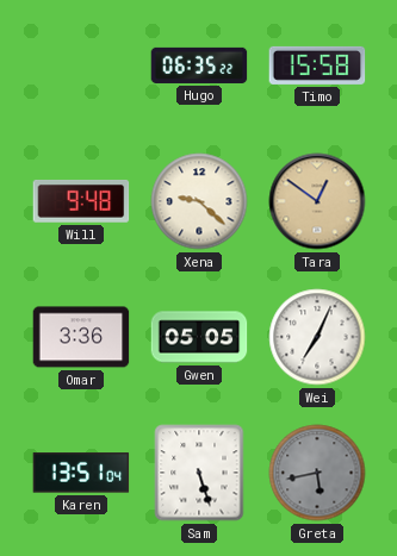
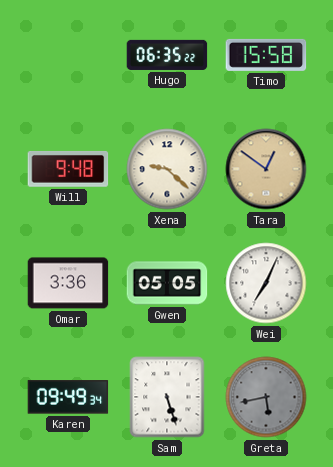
Karen: 13:51 -> 09:49
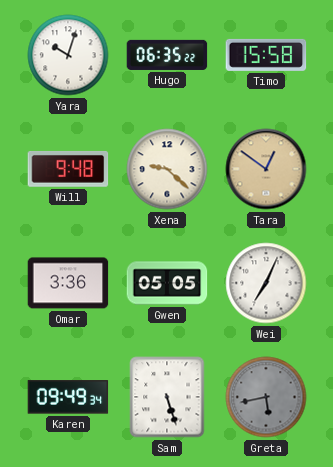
Yara: none -> 10:03
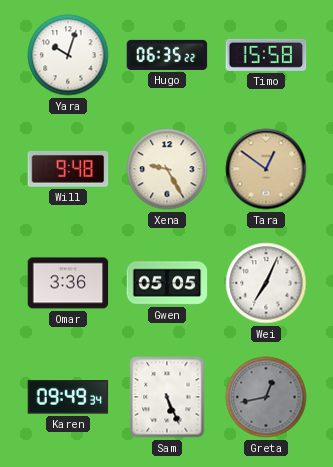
Xena: 9:22 -> 9:25
Sam: 5:27 -> 5:26
Greta: 5:43 -> 12:43
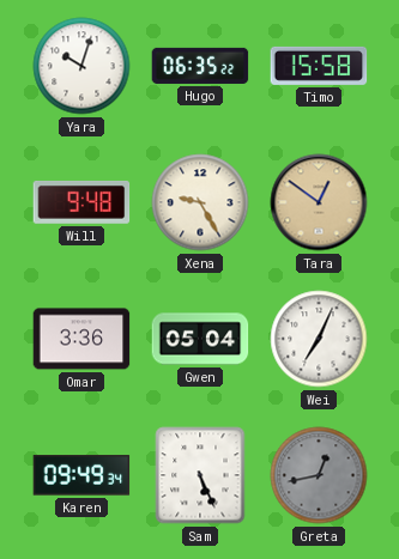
Gwen: 05:05 -> 05:04
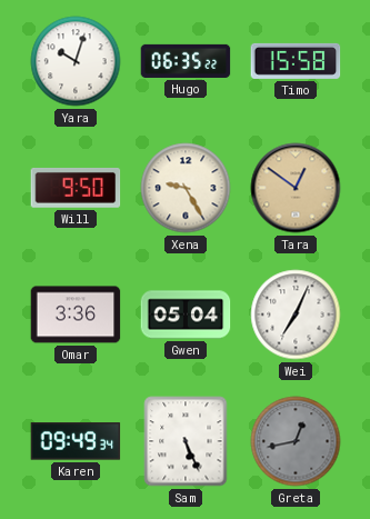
Will: 9:48 -> 9:50
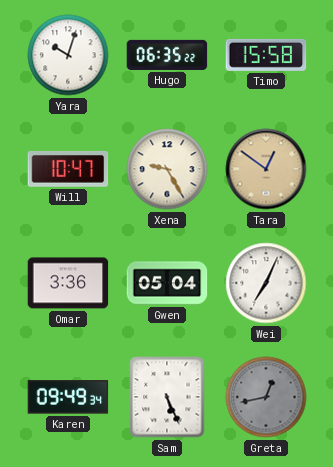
Will: 9:50 -> 10:47
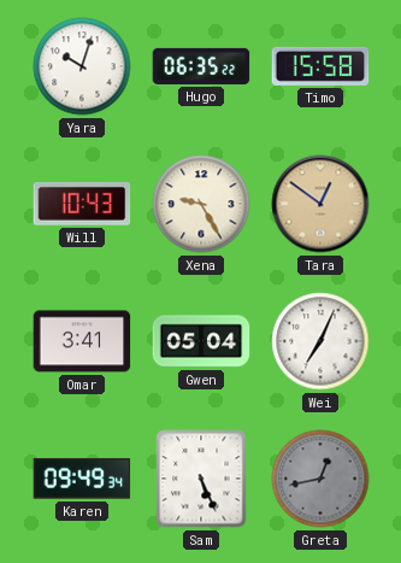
Will: 10:47 -> 10:43
Omar: 3:36 -> 3:41
